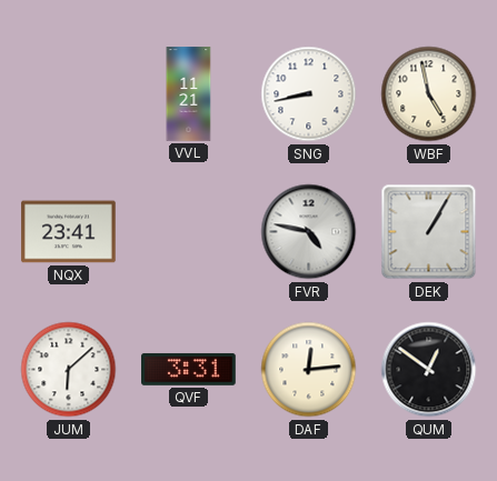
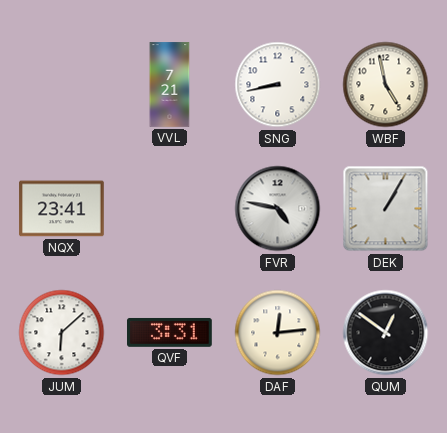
VVL: 11:21 -> 7:21
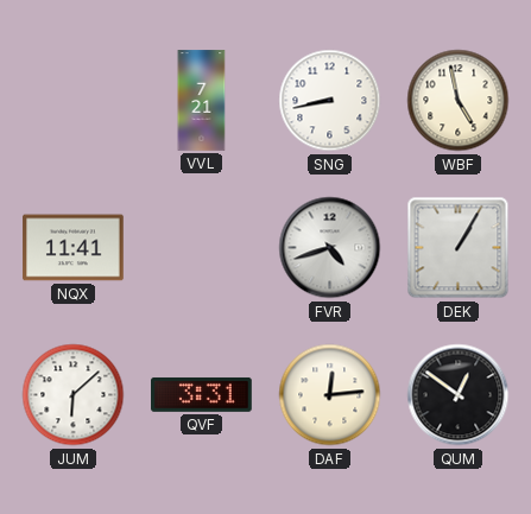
NQX: 23:41 -> 11:41
FVR: 4:47 -> 4:42
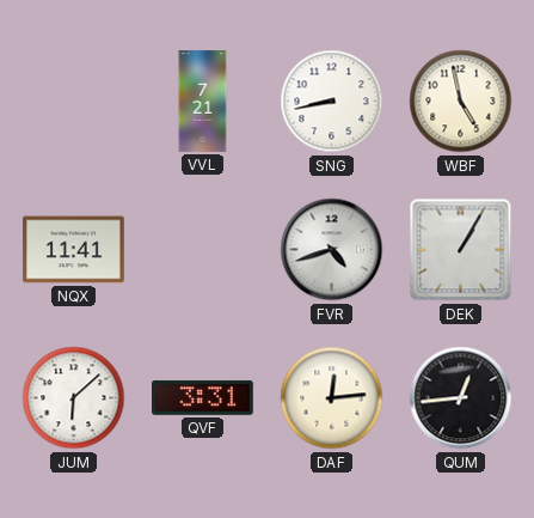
QUM: 12:51 -> 12:44
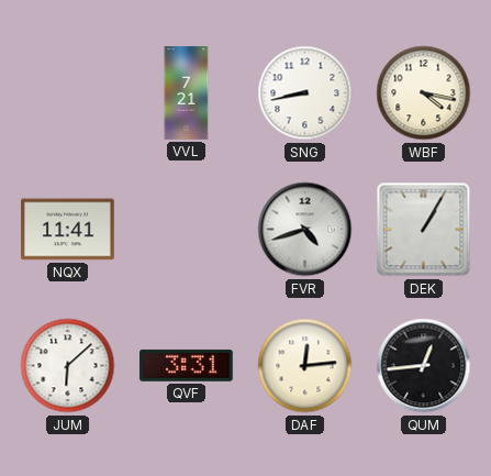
WBF: 4:58 -> 4:17
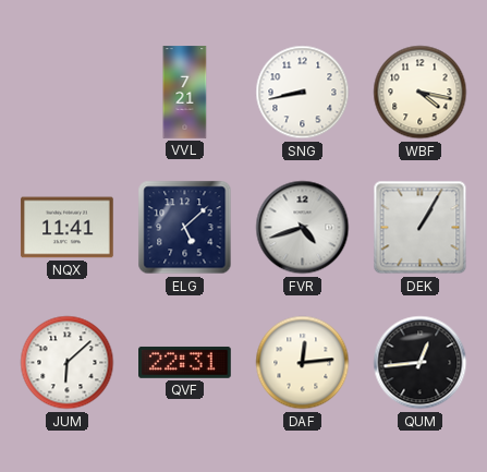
ELG: none -> 5:08
QVF: 3:31 -> 22:31
